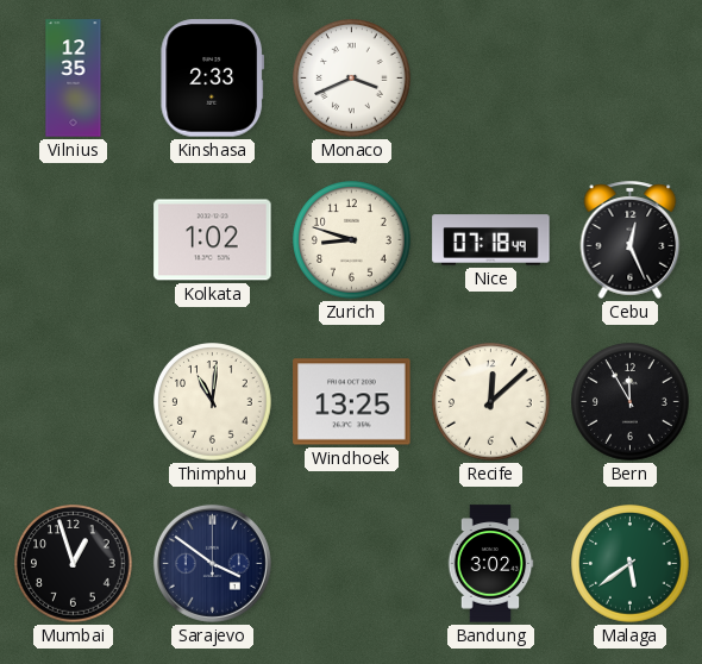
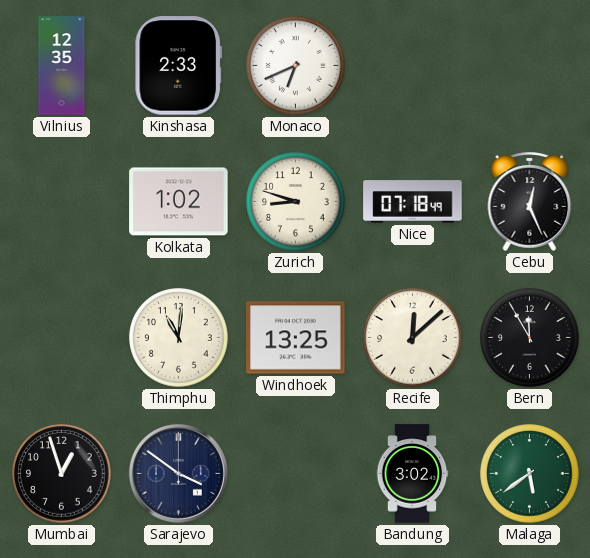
Monaco: 3:41 -> 6:41
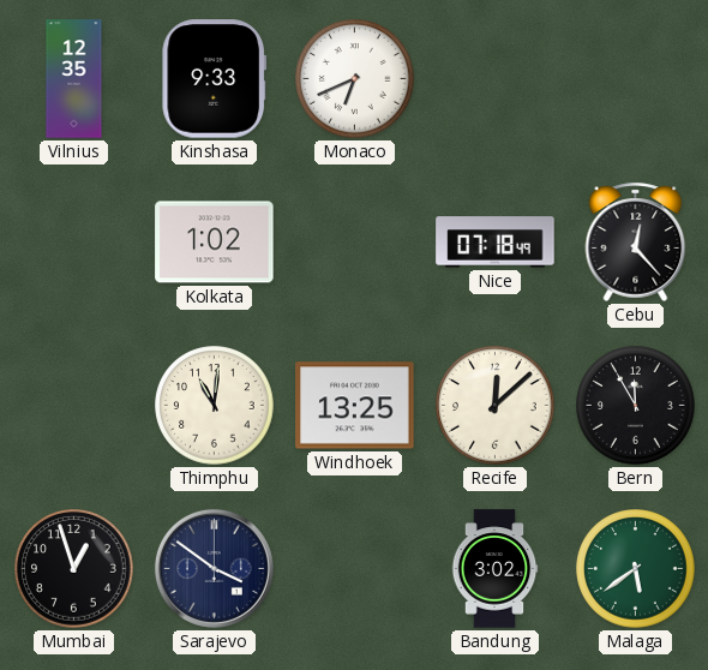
Kinshasa: 2:33 -> 9:33
Zurich: 8:48 -> none
Cebu: 12:26 -> 12:23
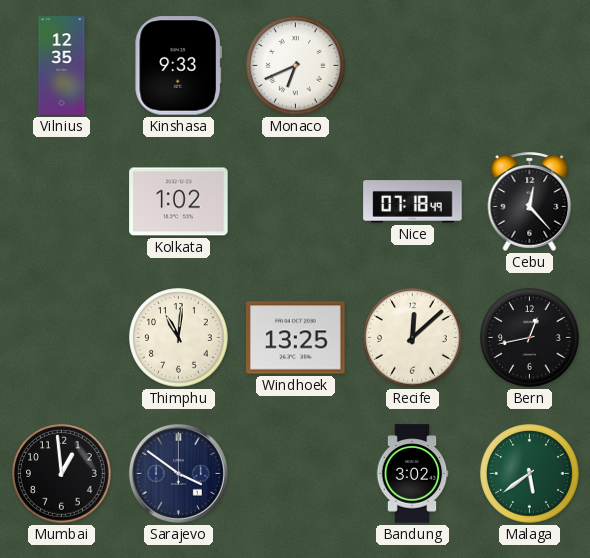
Bern: 11:55 -> 12:43
Mumbai: 12:57 -> 12:59
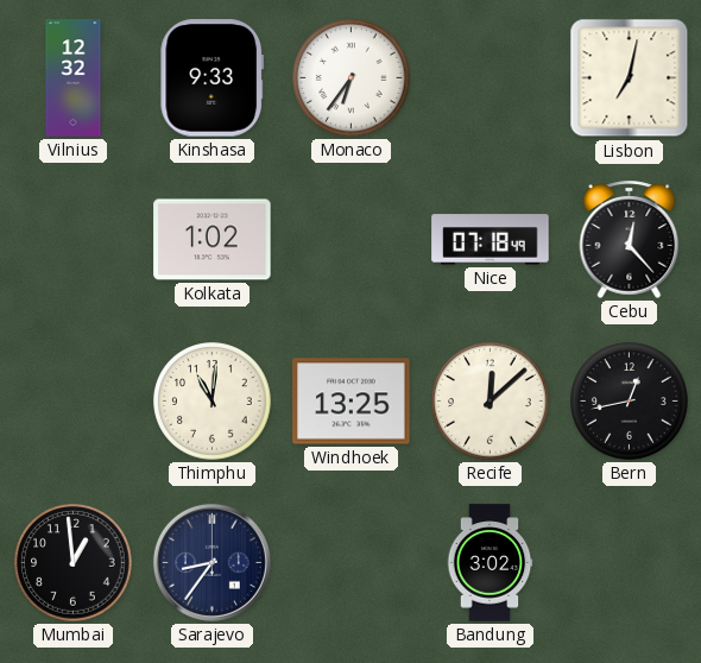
Vilnius: 12:35 -> 12:32
Monaco: 6:41 -> 6:36
Lisbon: none -> 7:02
Sarajevo: 3:51 -> 8:36
Malaga: 5:39 -> none
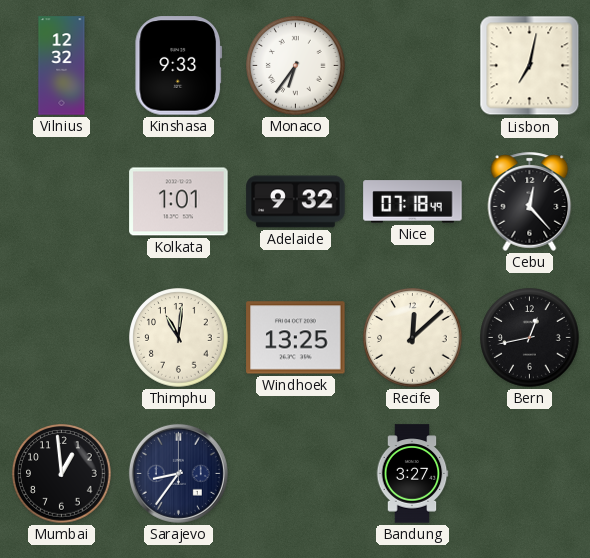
Kolkata: 1:02 -> 1:01
Adelaide: none -> 9:32
Bandung: 3:02 -> 3:27
